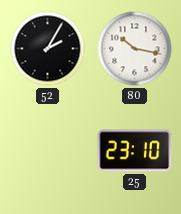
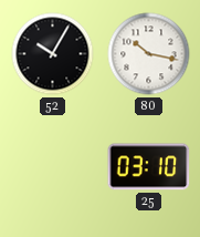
52: 2:05 -> 10:05
25: 23:10 -> 03:10
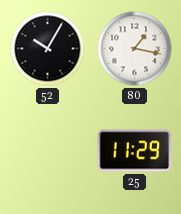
80: 10:17 -> 1:17
25: 03:10 -> 11:29
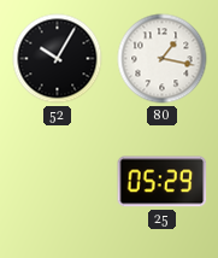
25: 11:29 -> 05:29
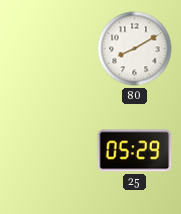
52: 10:05 -> none
80: 1:17 -> 8:10
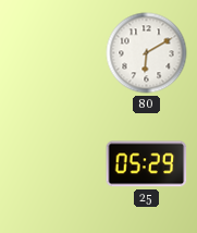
80: 8:10 -> 6:10
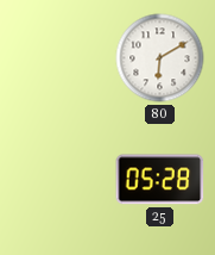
25: 05:29 -> 05:28
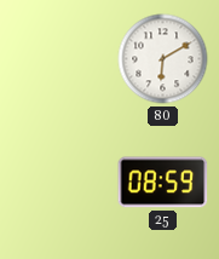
25: 05:28 -> 08:59
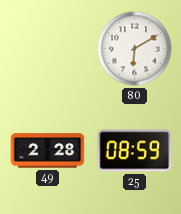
49: none -> 2:28
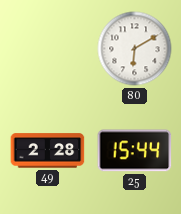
25: 08:59 -> 15:44
